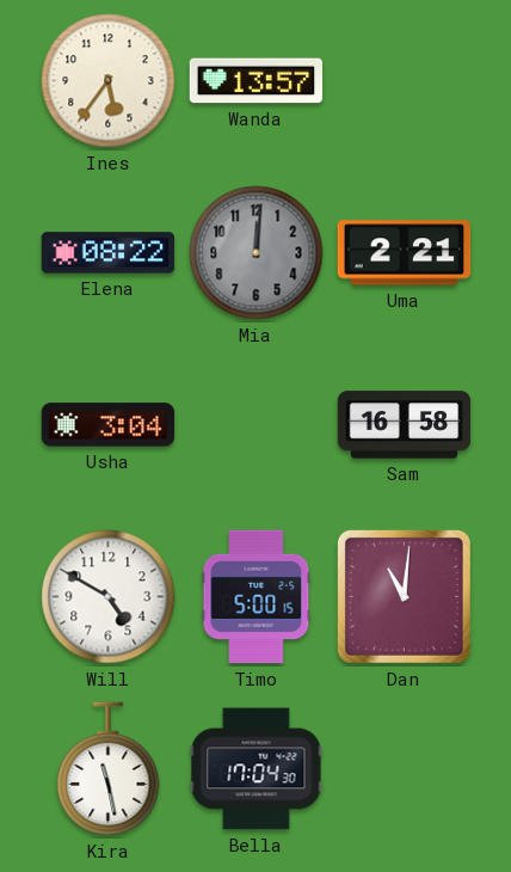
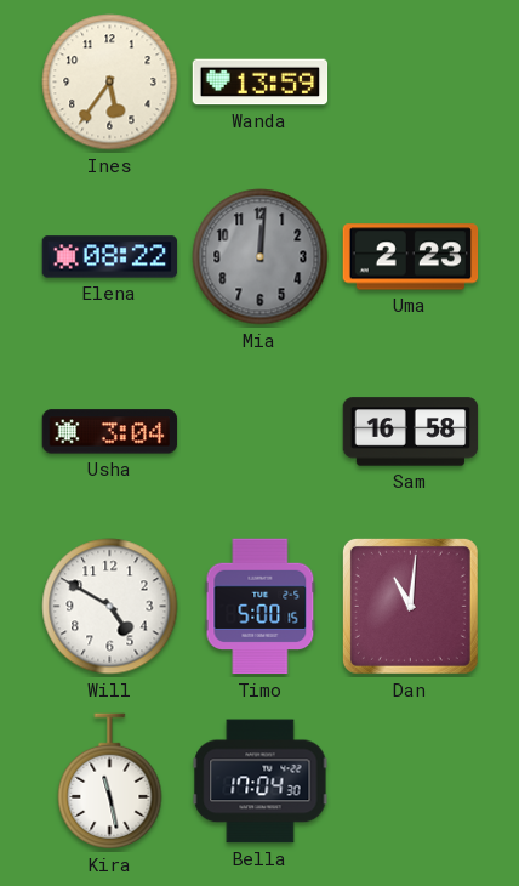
Wanda: 13:57 -> 13:59
Uma: 2:21 -> 2:23
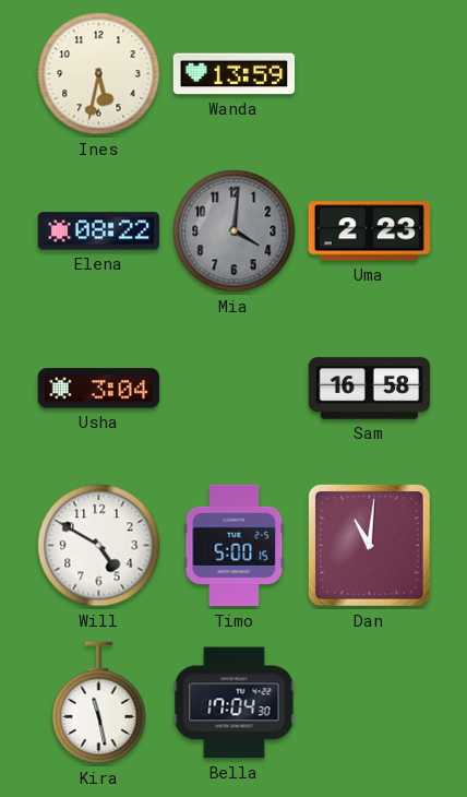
Ines: 5:36 -> 5:32
Mia: 12:01 -> 4:01
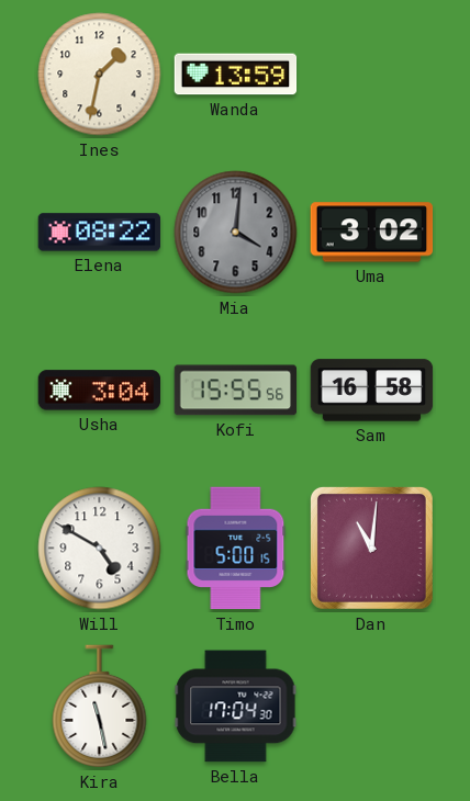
Ines: 5:32 -> 1:32
Uma: 2:23 -> 3:02
Kofi: none -> 15:55
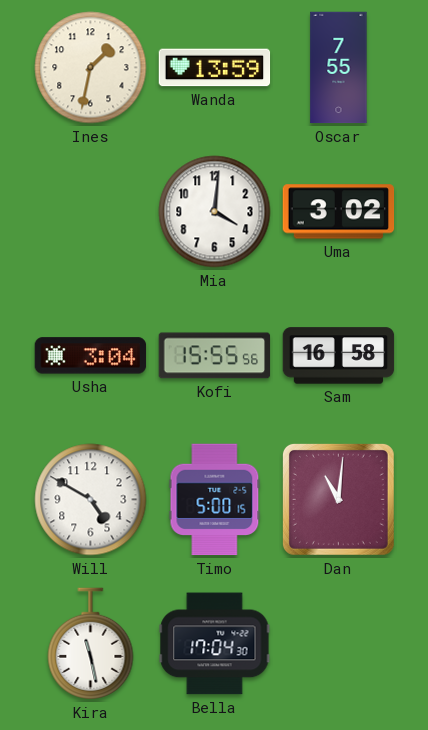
Oscar: none -> 7:55
Elena: 08:22 -> none
Mia dial: grey -> white
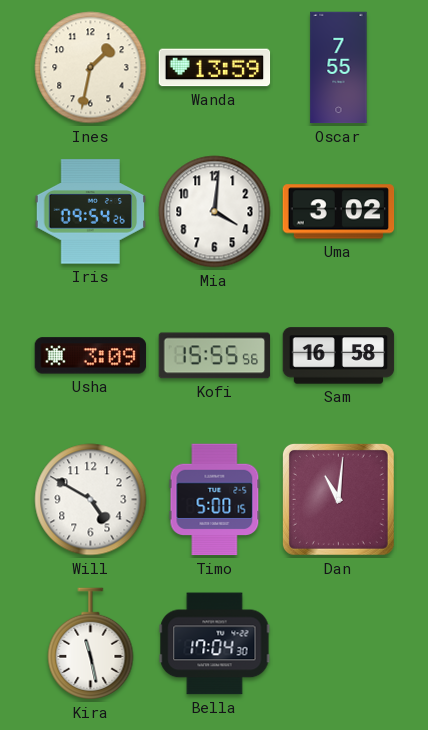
Iris: none -> 09:54
Usha: 3:04 -> 3:09
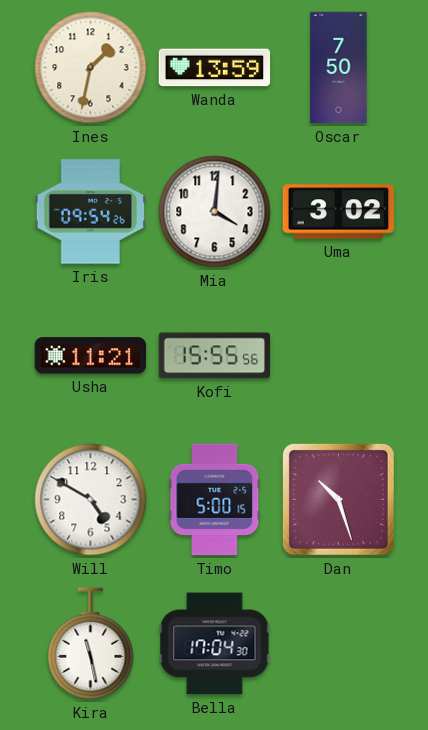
Oscar: 7:55 -> 7:50
Usha: 3:09 -> 11:21
Sam: 16:58 -> none
Dan: 11:01 -> 10:27
